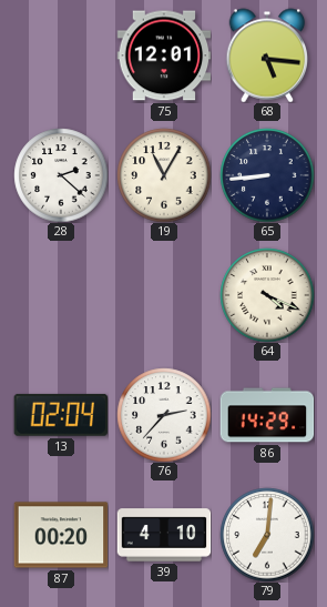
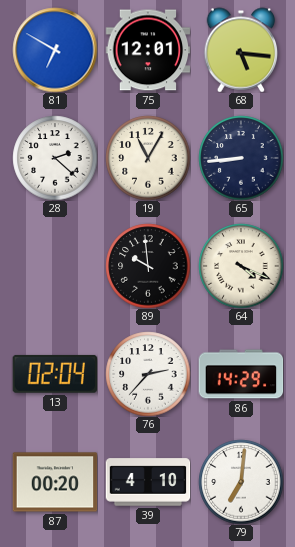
81: none -> 6:50
89: none -> 9:59
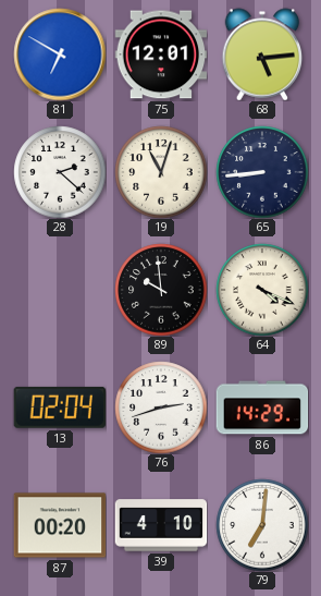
68: 5:16 -> 5:14
19: 11:05 -> 11:03
76: 2:37 -> 2:42
